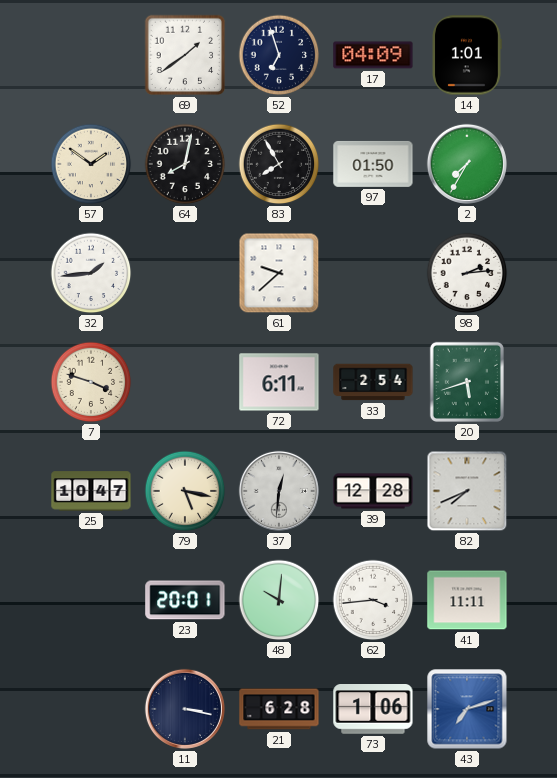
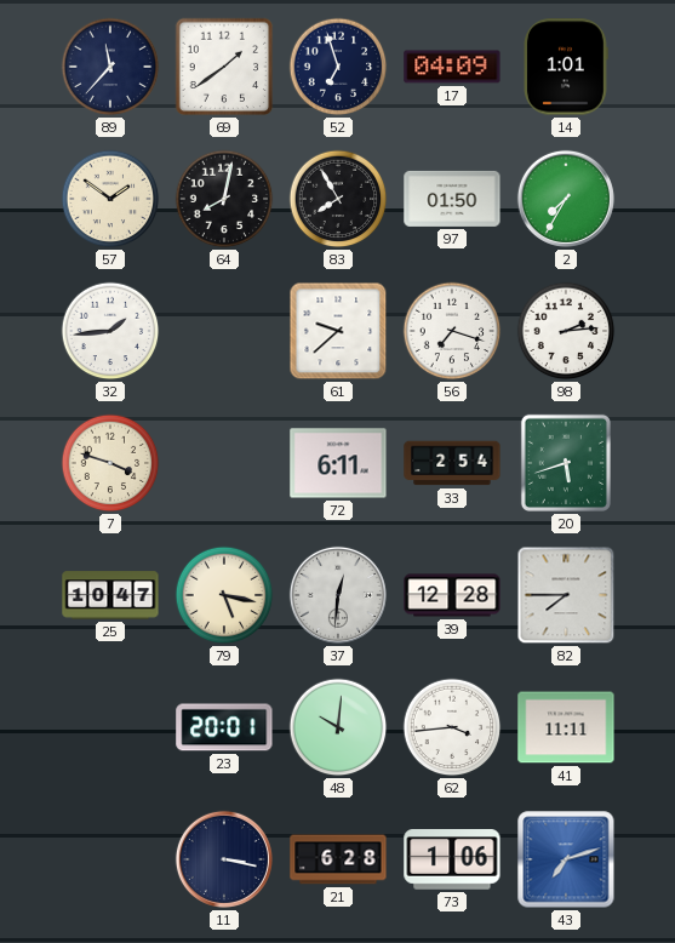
89: none -> 11:37
56: none -> 7:18
82: 7:41 -> 7:45
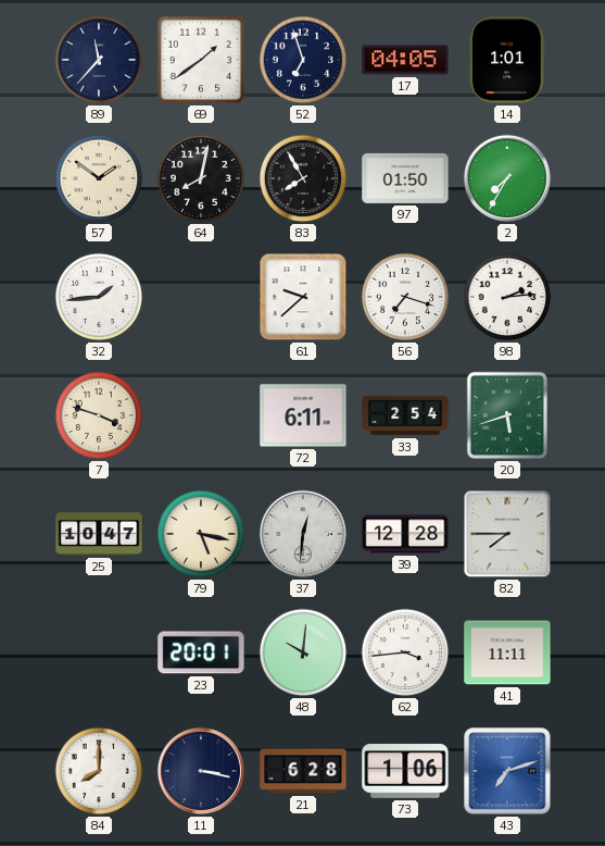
17: 04:09 -> 04:05
84: none -> 8:00
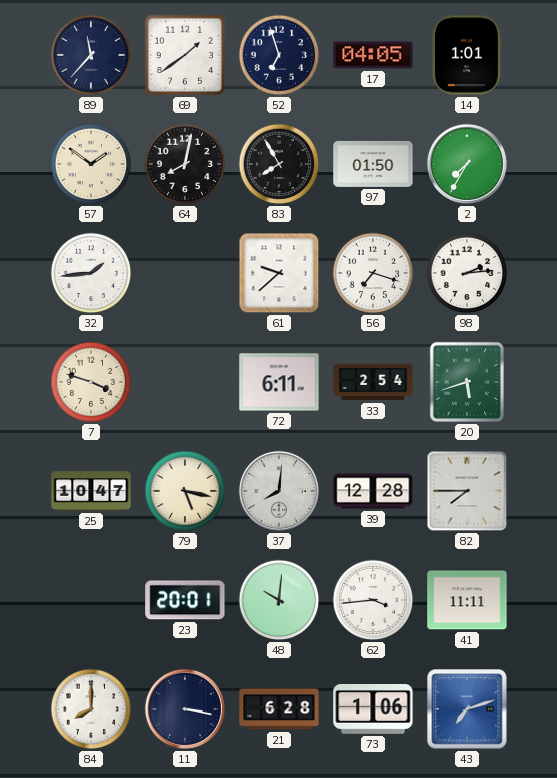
37: 12:31 -> 8:01
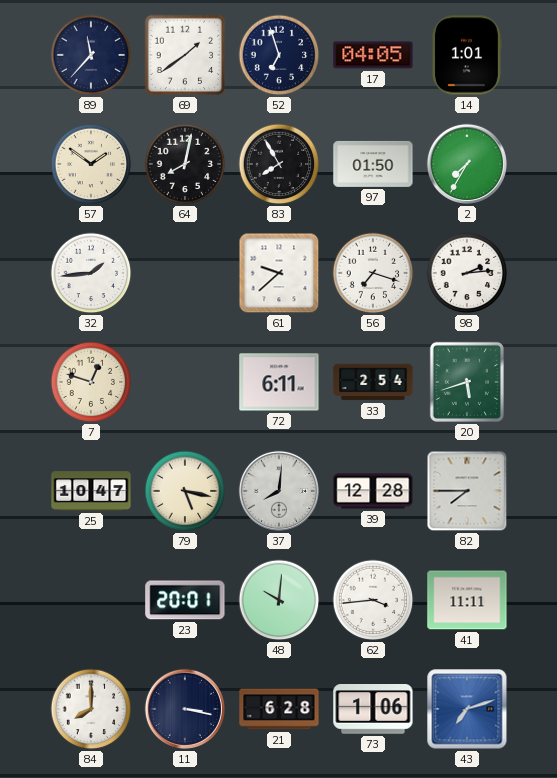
7: 3:48 -> 12:48
